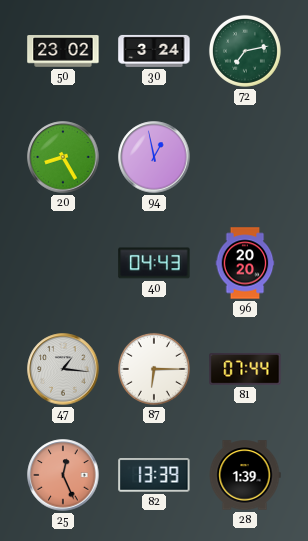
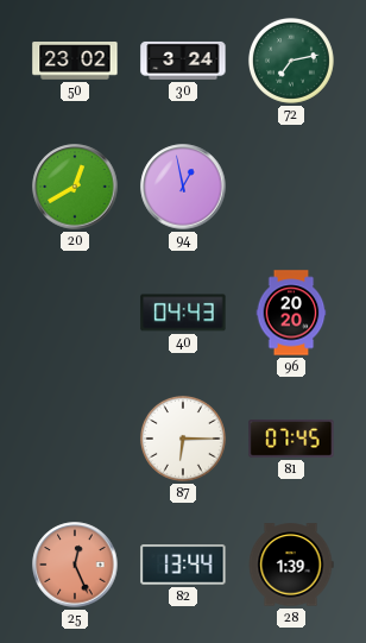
20: 8:25 -> 12:40
47: 1:16 -> none
81: 07:44 -> 07:45
82: 13:39 -> 13:44
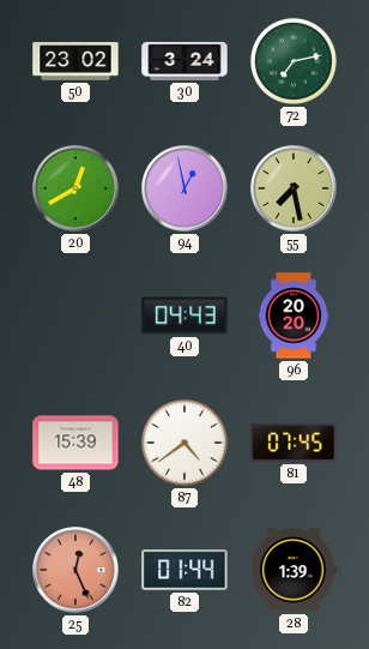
55: none -> 7:28
48: none -> 15:39
87: 6:15 -> 4:39
82: 13:44 -> 01:44
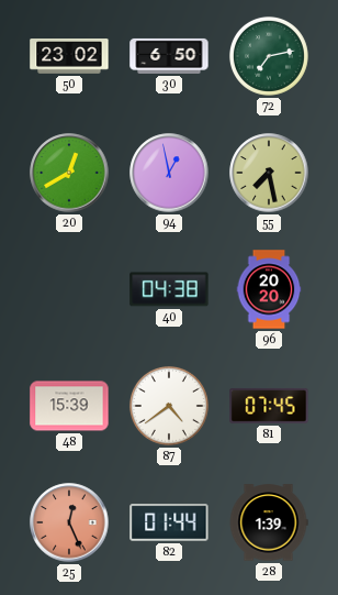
30: 3:24 -> 6:50
40: 04:43 -> 04:38
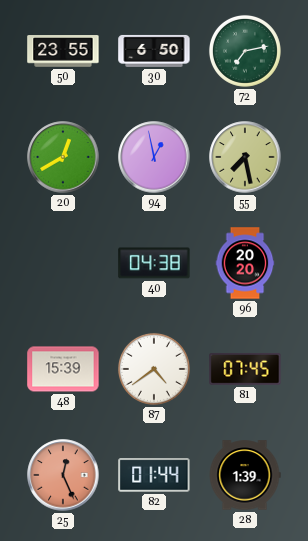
50: 23:02 -> 23:55
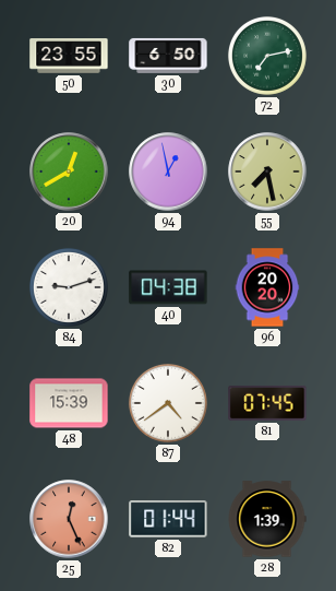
84: none -> 9:12
